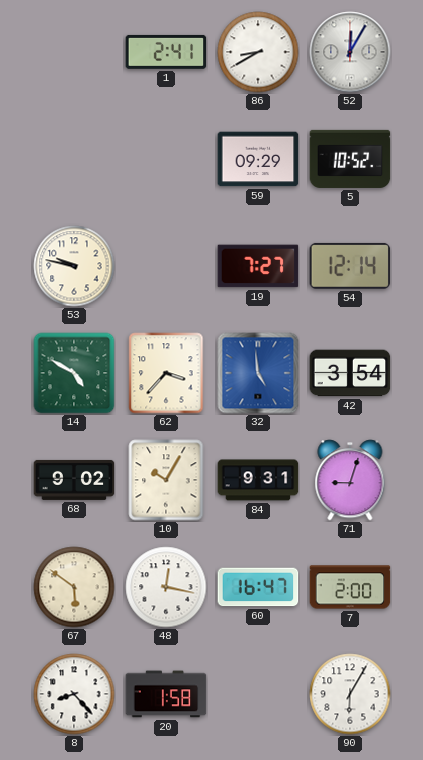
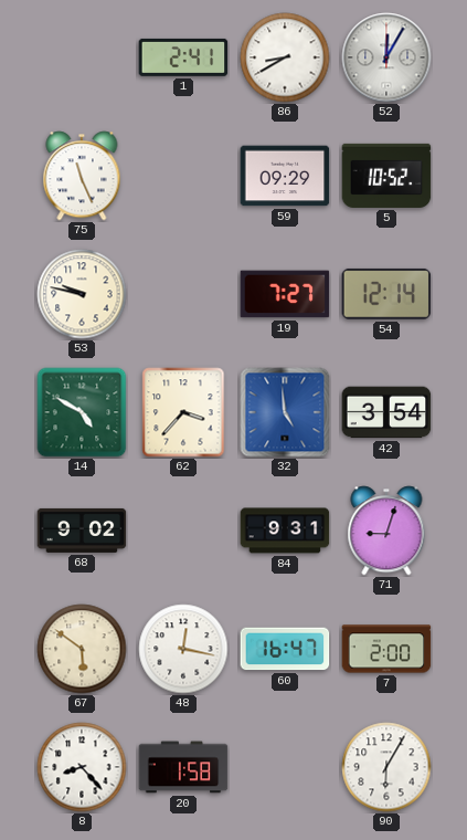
75: none -> 11:26
10: 10:05 -> none
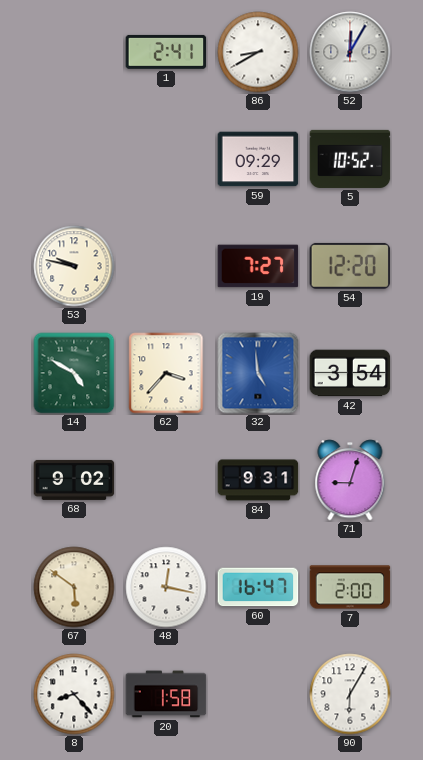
75: 11:26 -> none
54: 12:14 -> 12:20
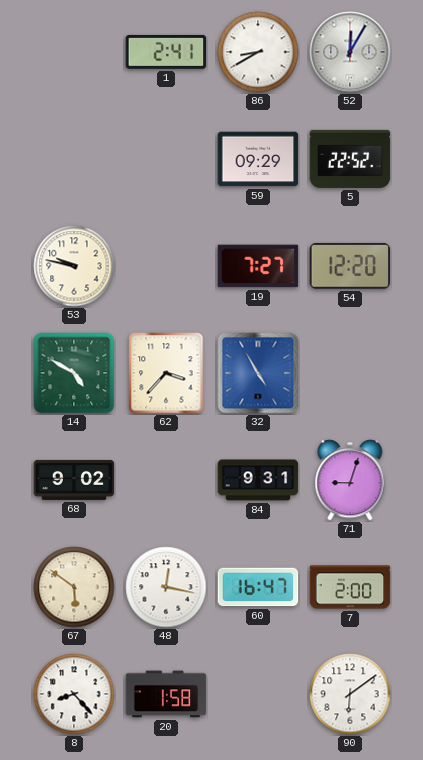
5: 10:52 -> 22:52
32: 4:59 -> 4:55
42: 3:54 -> none
90: 6:05 -> 6:09
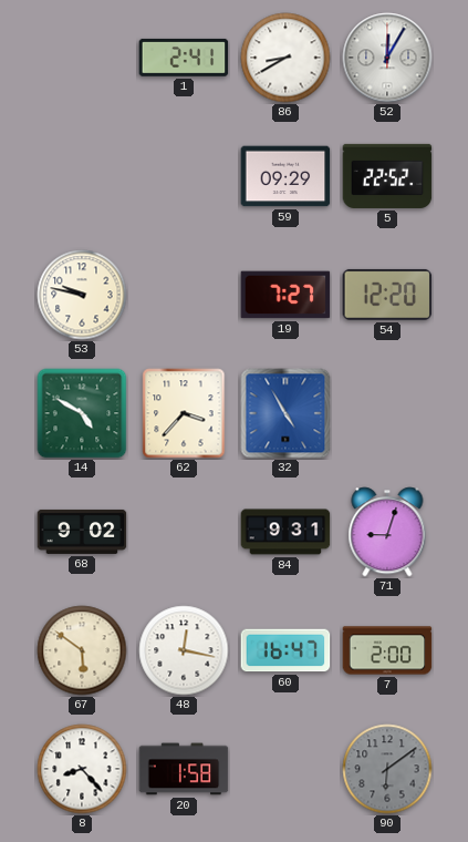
90 dial: white -> grey
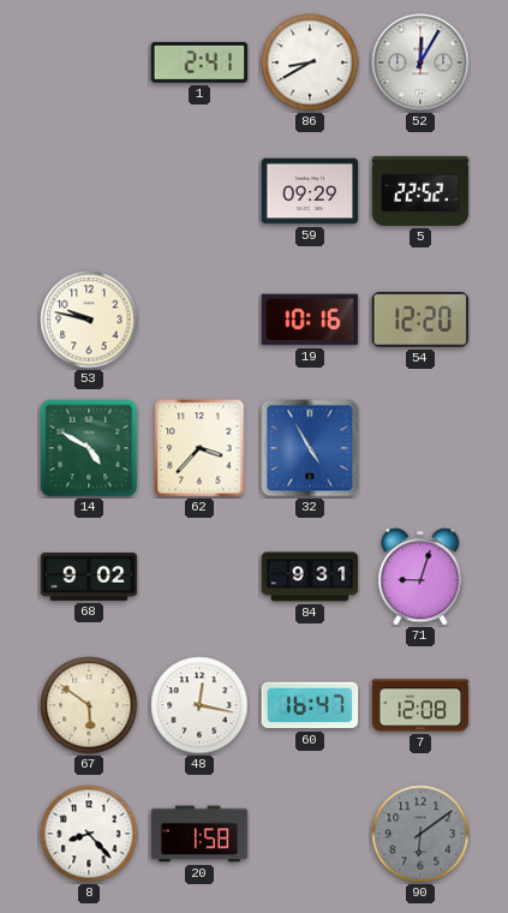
19: 7:27 -> 10:16
7: 2:00 -> 12:08
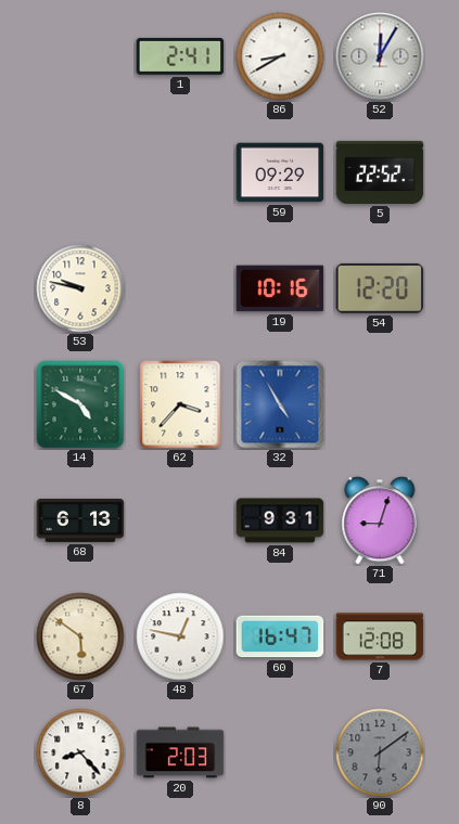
68: 9:02 -> 6:13
48: 12:17 -> 12:47
20: 1:58 -> 2:03
